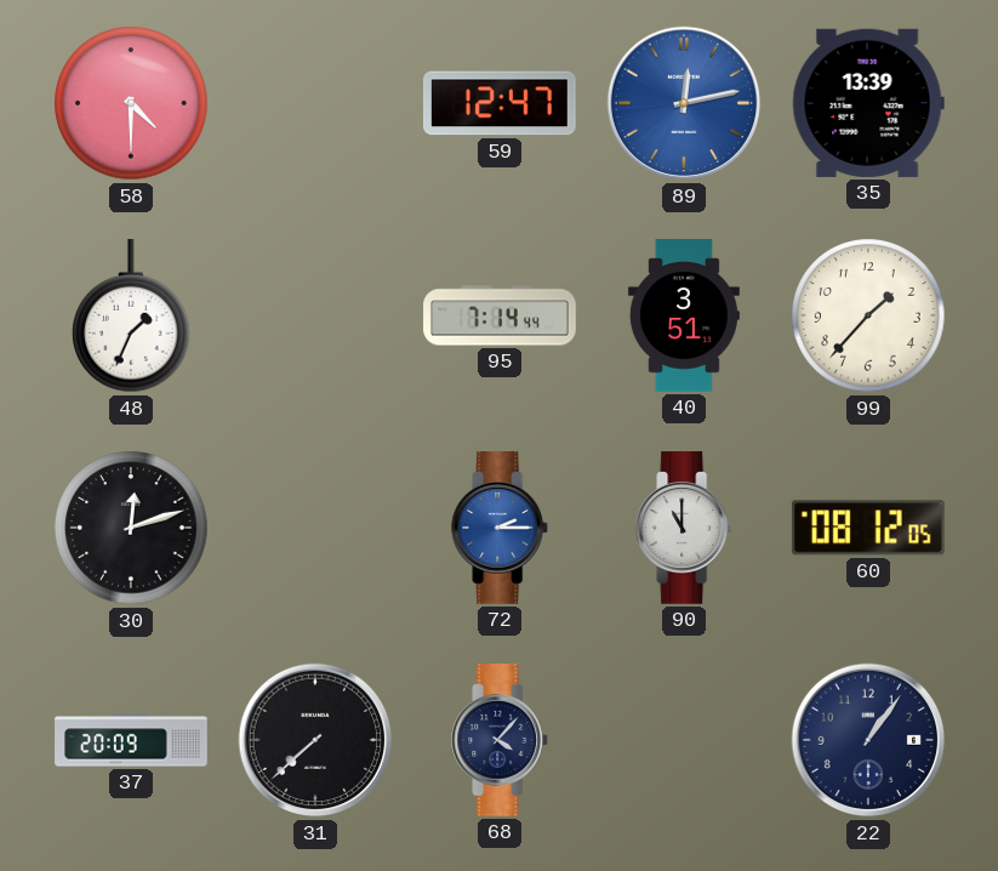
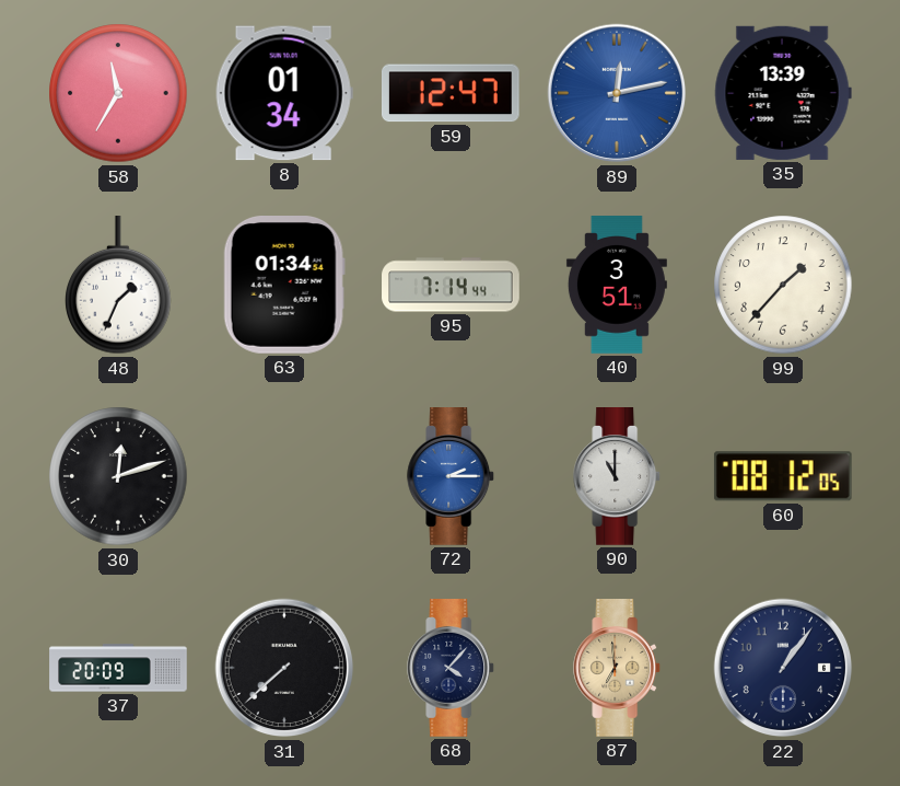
58: 4:30 -> 11:35
8: none -> 01:34
63: none -> 01:34
87: none -> 6:59
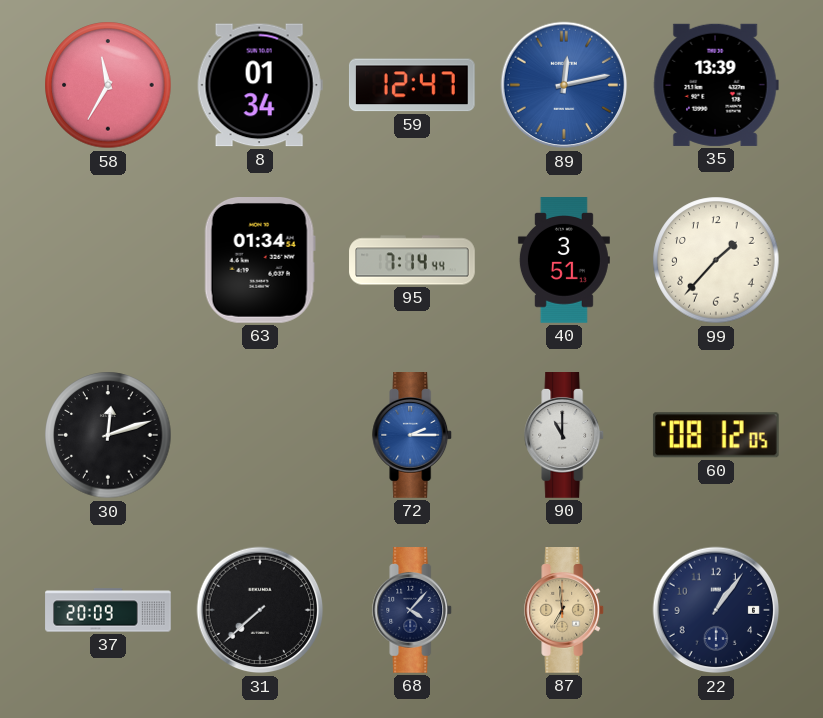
48: 1:34 -> none
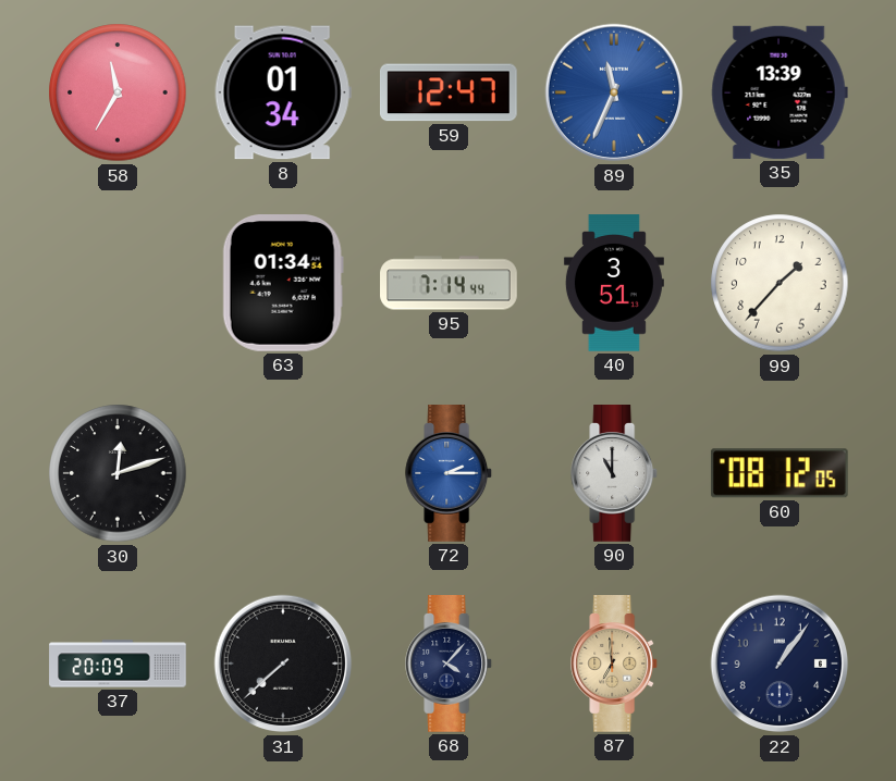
89: 12:13 -> 11:34
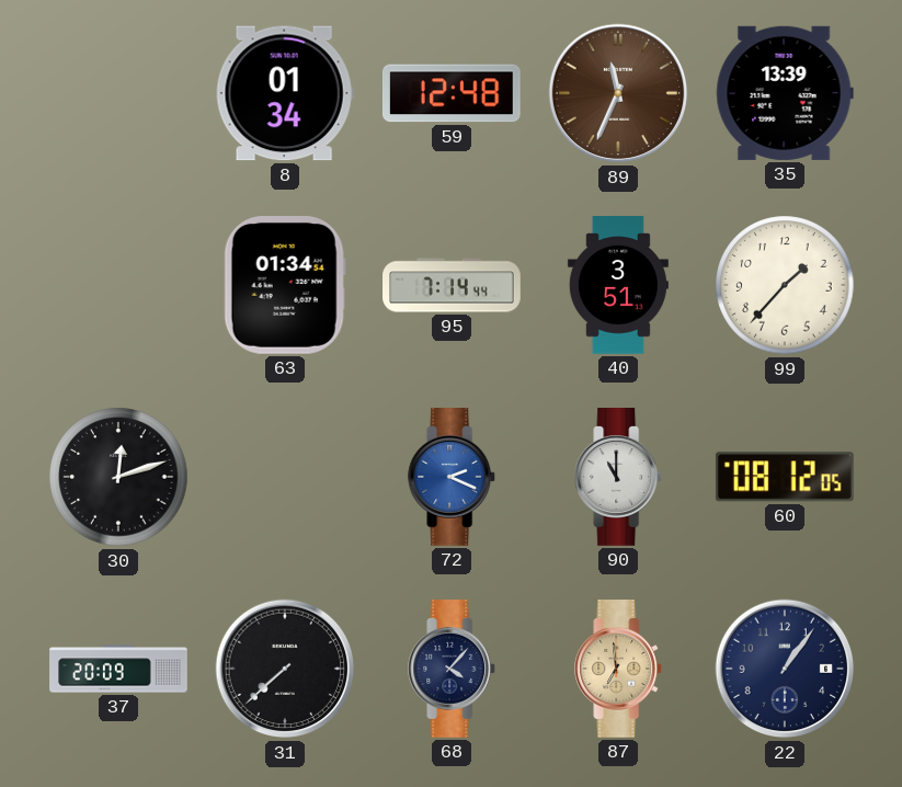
58: 11:35 -> none
59: 12:47 -> 12:48
89 dial: blue -> brown
72: 2:15 -> 2:19
